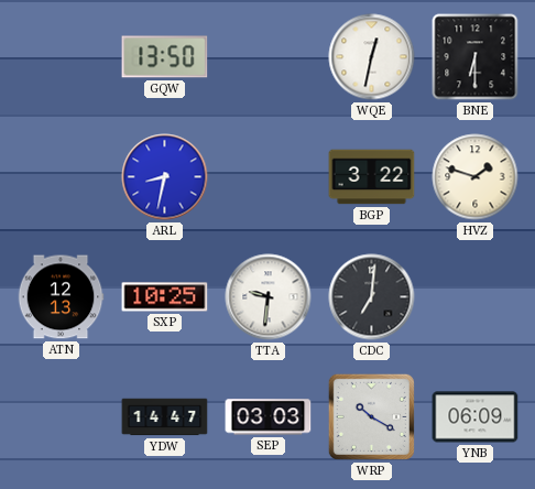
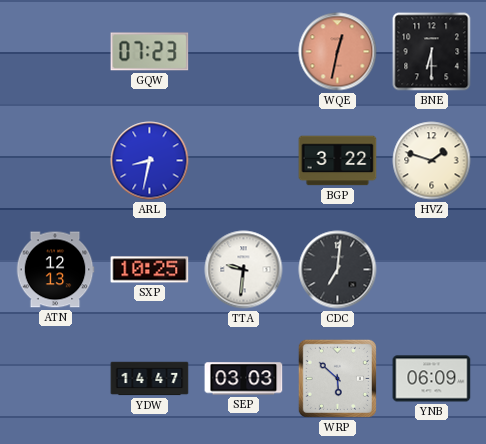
GQW: 13:50 -> 07:23
WQE dial: white -> salmon
WRP: 10:20 -> 5:52
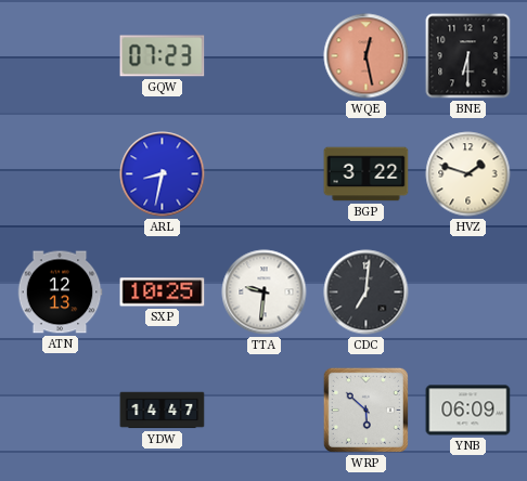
WQE: 12:32 -> 12:28
SEP: 03:03 -> none
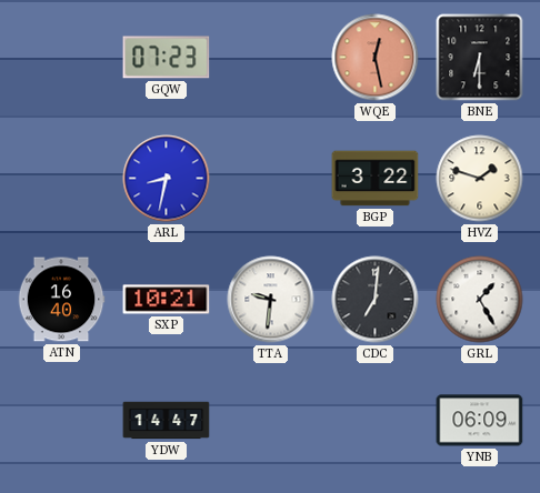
ATN: 12:13 -> 16:40
SXP: 10:25 -> 10:21
GRL: none -> 1:25
WRP: 5:52 -> none
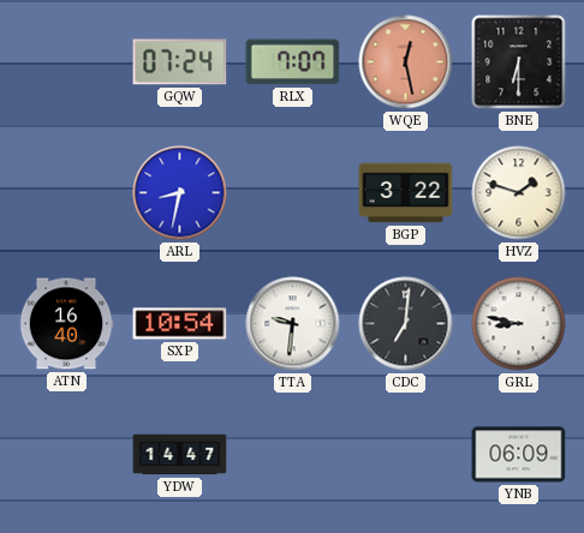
GQW: 07:23 -> 07:24
RLX: none -> 7:07
SXP: 10:21 -> 10:54
GRL: 1:25 -> 8:47
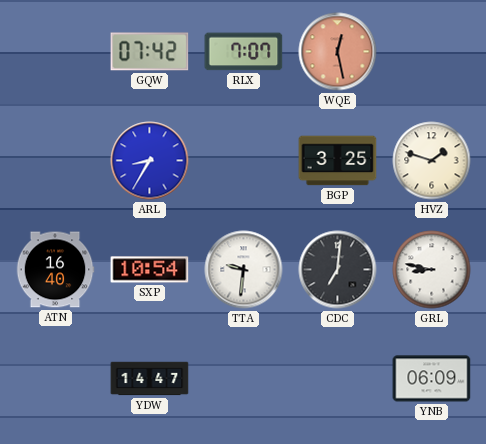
GQW: 07:24 -> 07:42
BNE: 6:30 -> none
ARL: 8:32 -> 8:35
BGP: 3:22 -> 3:25
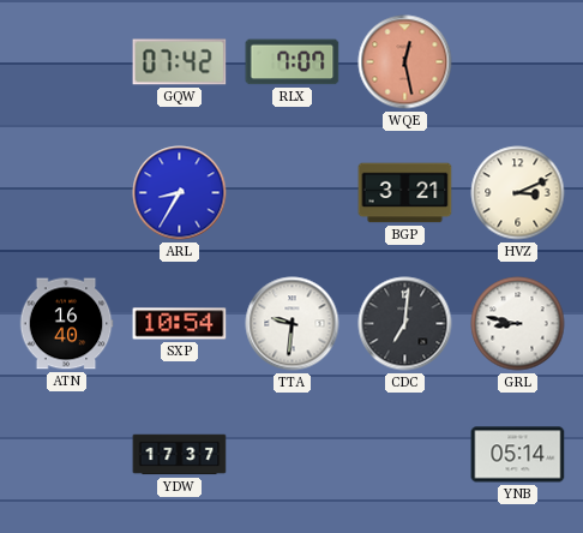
BGP: 3:25 -> 3:21
HVZ: 1:48 -> 3:11
YDW: 14:47 -> 17:37
YNB: 06:09 -> 05:14
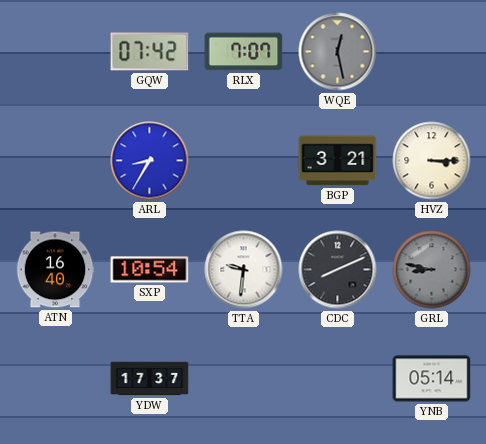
WQE dial: salmon -> grey
HVZ: 3:11 -> 3:15
CDC: 7:01 -> 8:11
GRL dial: white -> grey
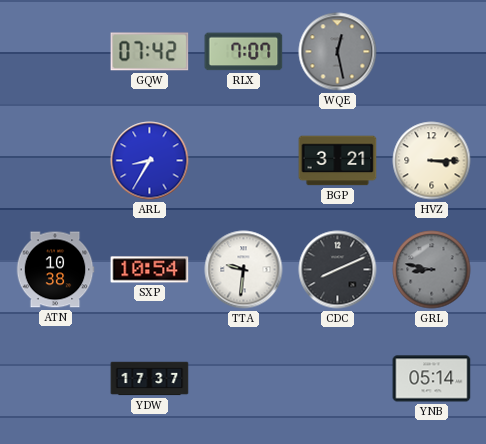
ATN: 16:40 -> 10:38
